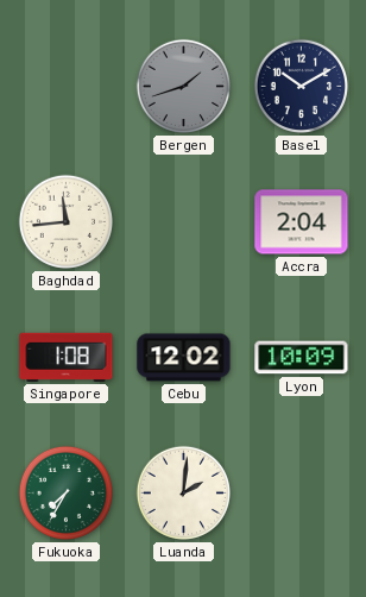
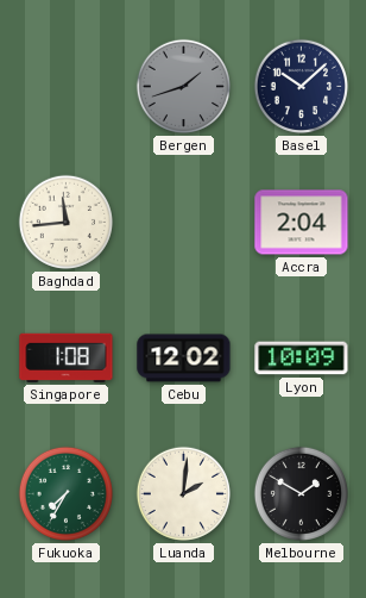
Basel: 10:10 -> 10:08
Melbourne: none -> 1:50
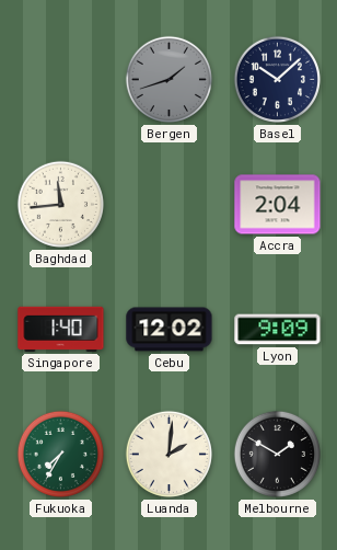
Singapore: 1:08 -> 1:40
Lyon: 10:09 -> 9:09
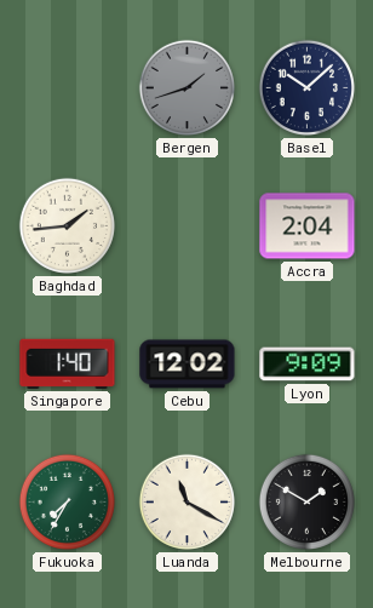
Baghdad: 11:44 -> 1:44
Luanda: 2:01 -> 11:20
